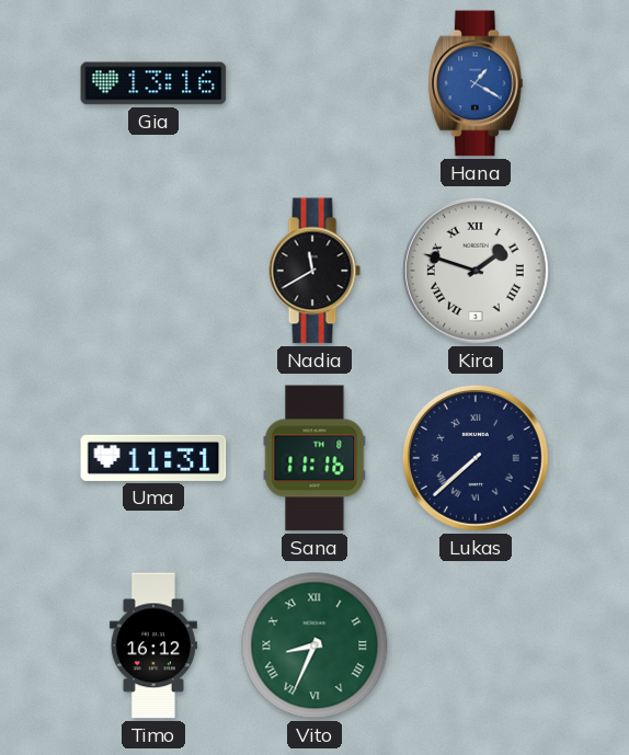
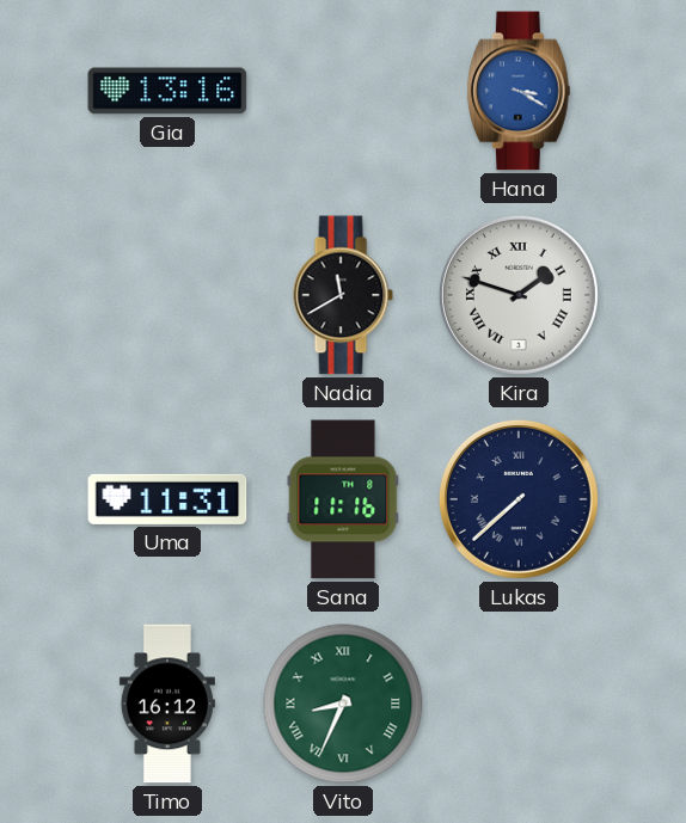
Hana: 1:20 -> 3:20
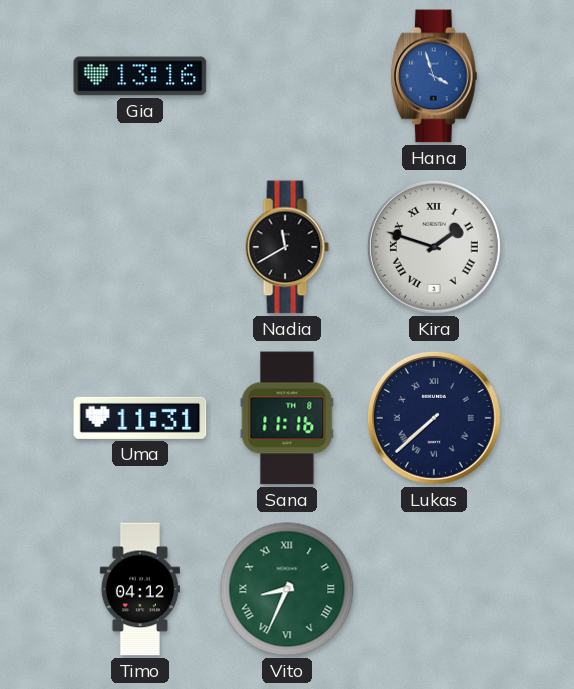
Hana: 3:20 -> 3:57
Timo: 16:12 -> 04:12
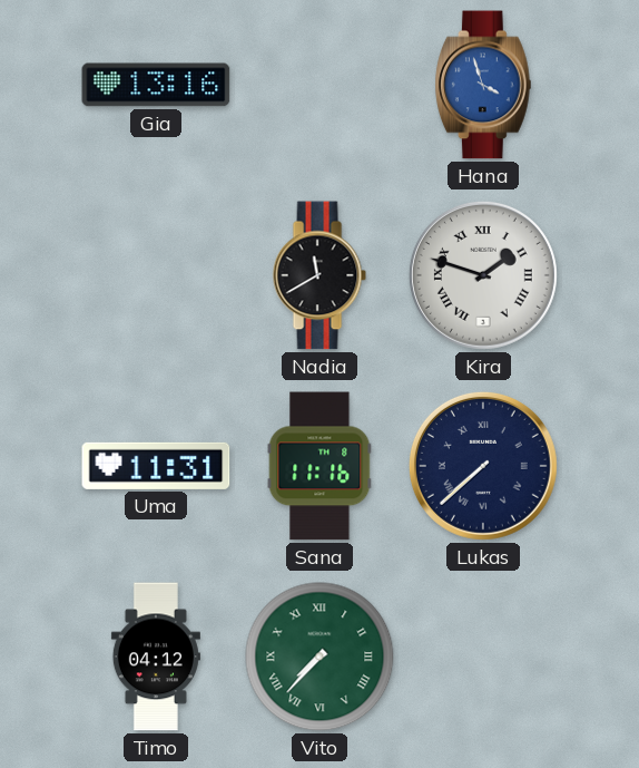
Vito: 8:34 -> 7:37
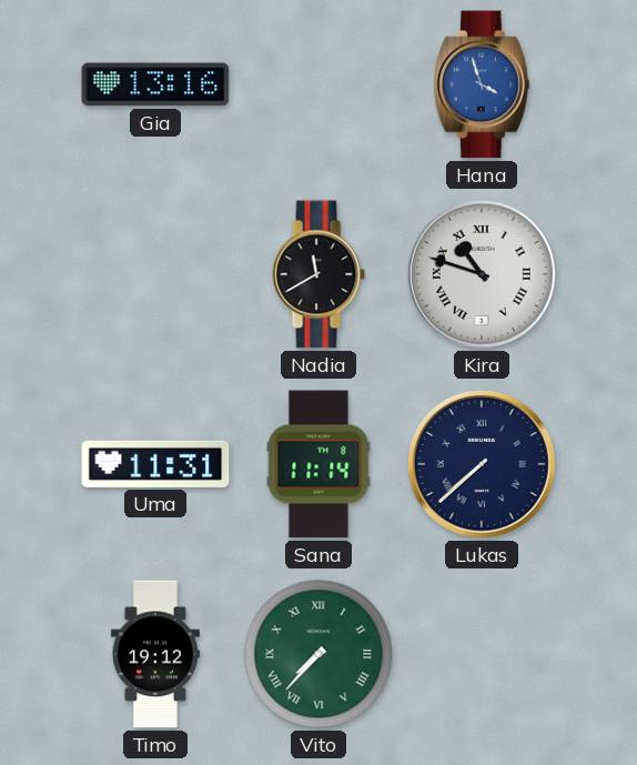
Kira: 1:48 -> 10:48
Sana: 11:16 -> 11:14
Timo: 04:12 -> 19:12
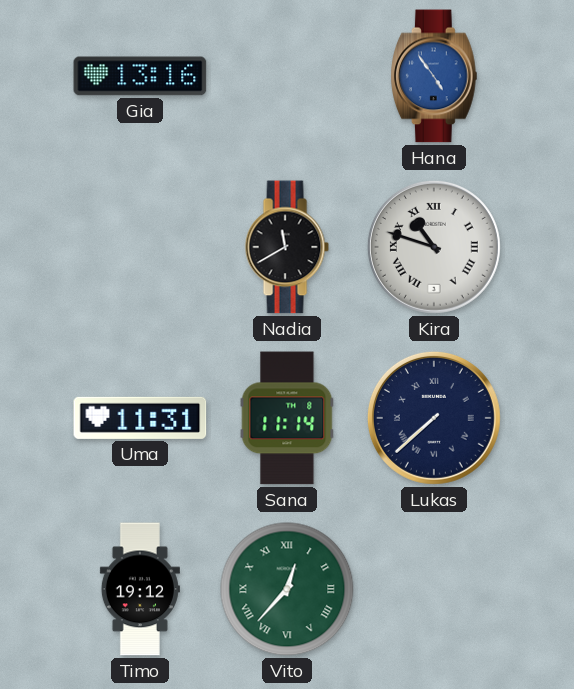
Hana: 3:57 -> 4:54
Vito: 7:37 -> 12:37
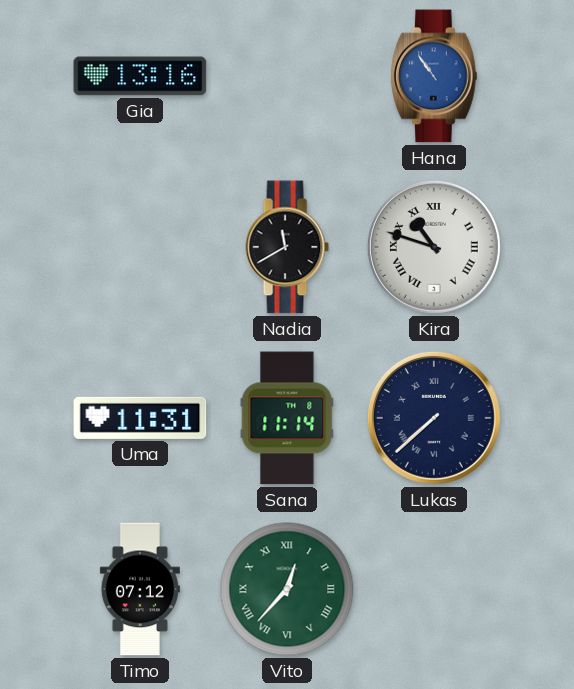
Hana: 4:54 -> 10:54
Timo: 19:12 -> 07:12
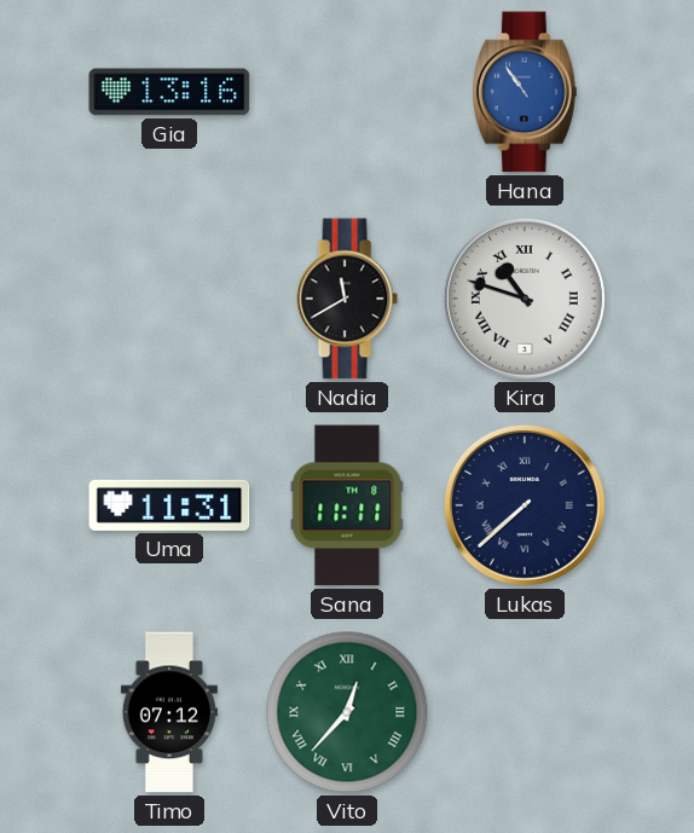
Sana: 11:14 -> 11:11
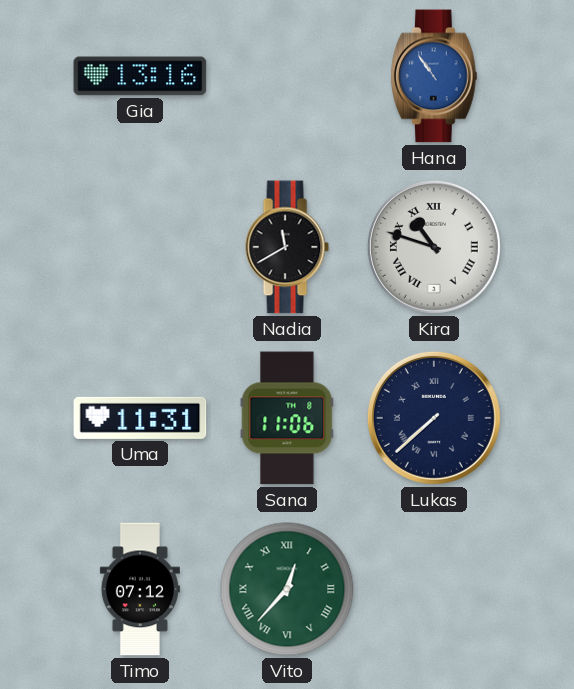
Sana: 11:11 -> 11:06
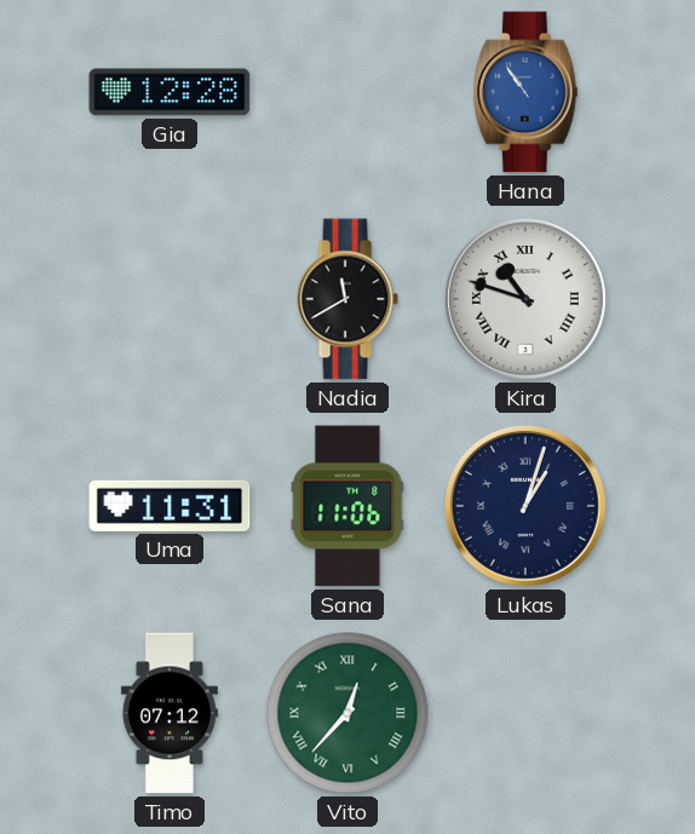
Gia: 13:16 -> 12:28
Lukas: 7:38 -> 1:03
